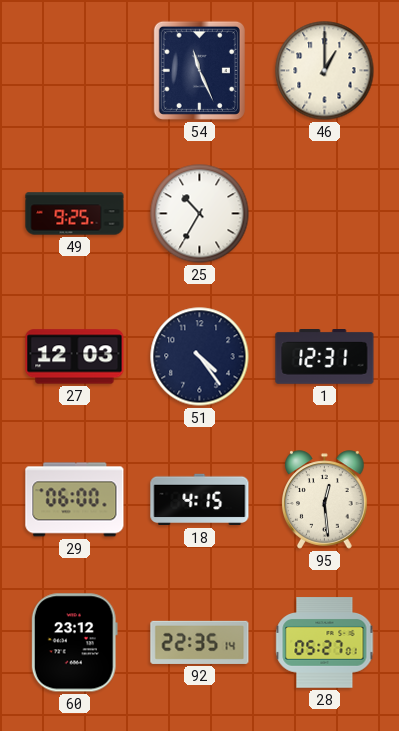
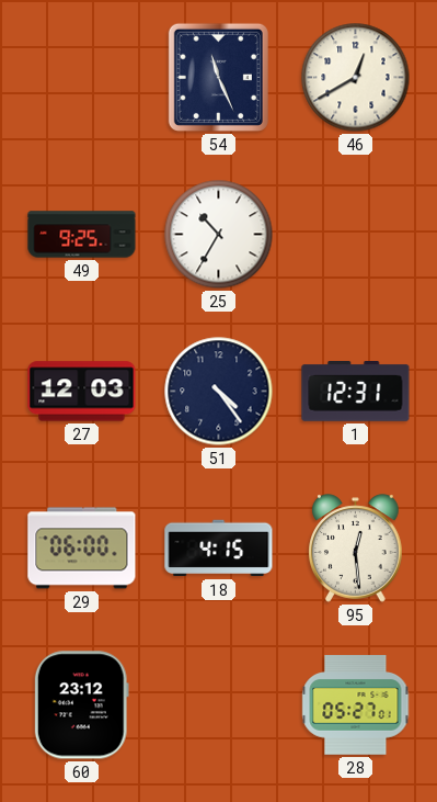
46: 1:00 -> 12:40
92: 22:35 -> none
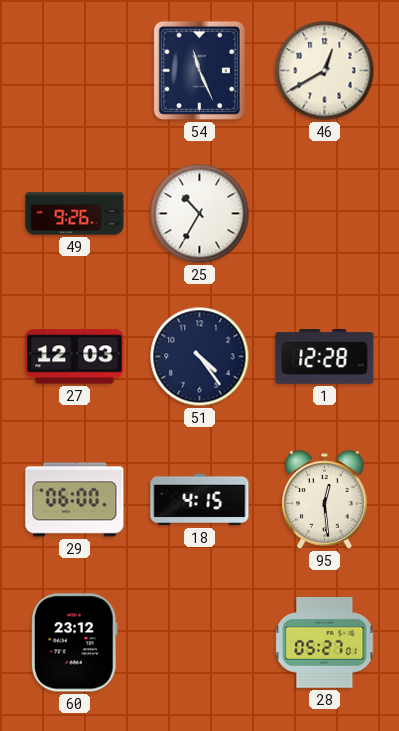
49: 9:25 -> 9:26
1: 12:31 -> 12:28
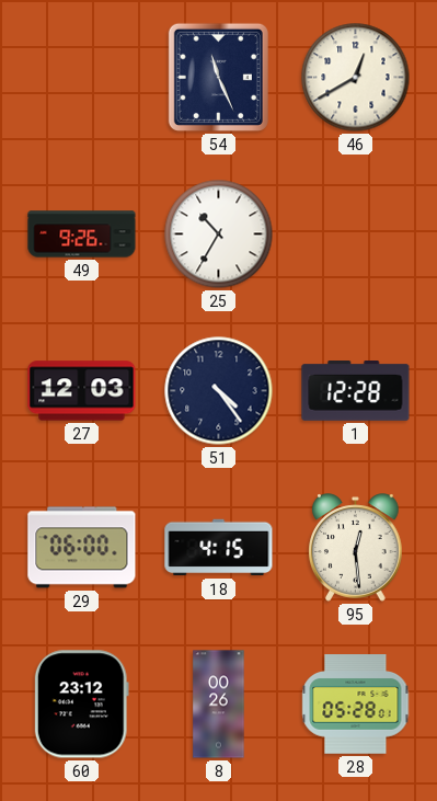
8: none -> 00:26
28: 05:27 -> 05:28
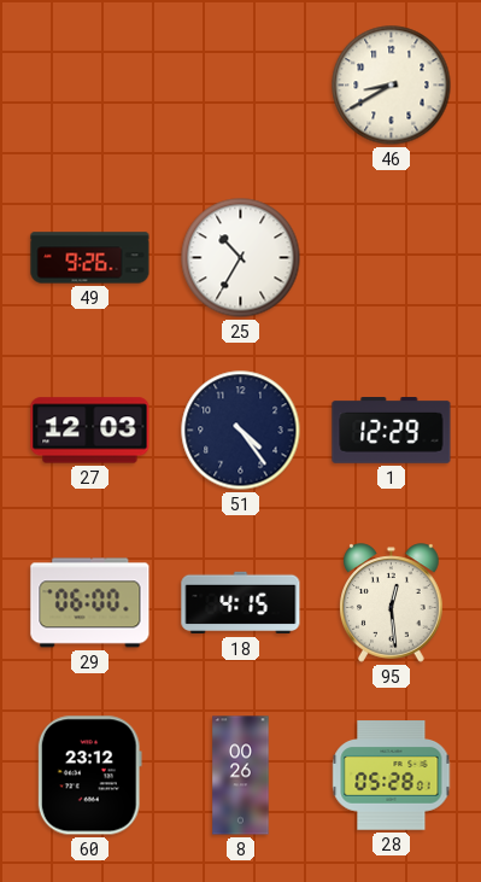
54: 11:26 -> none
46: 12:40 -> 8:40
1: 12:28 -> 12:29
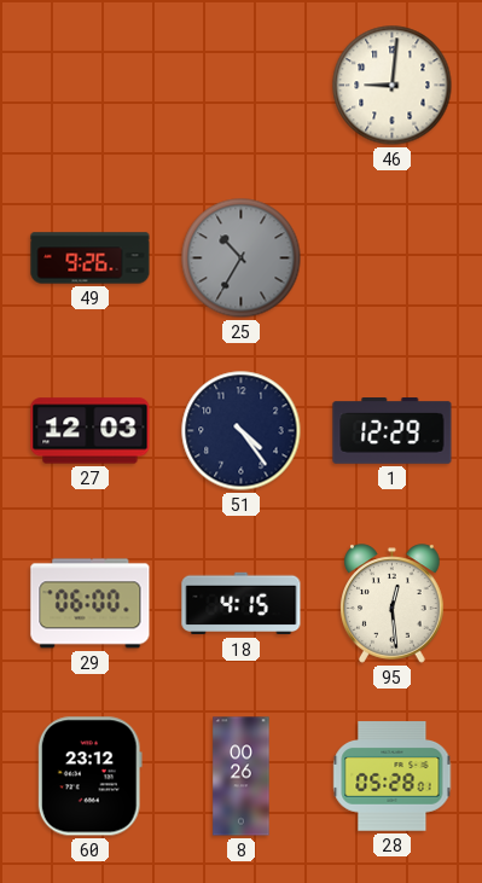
46: 8:40 -> 9:01
25 dial: white -> grey
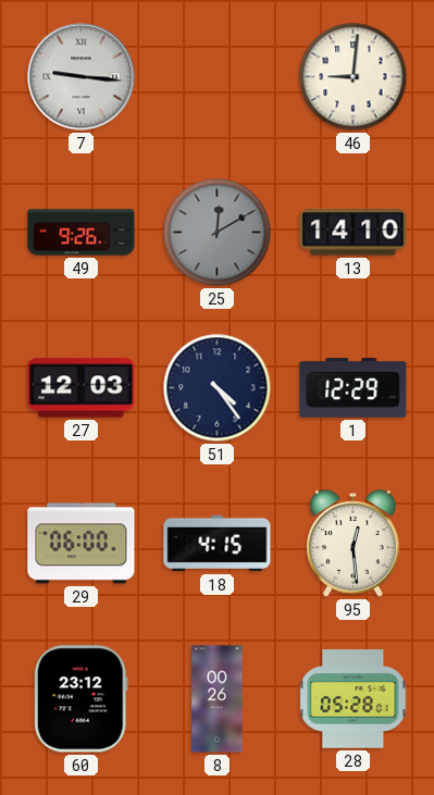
7: none -> 9:16
25: 10:35 -> 12:10
13: none -> 14:10
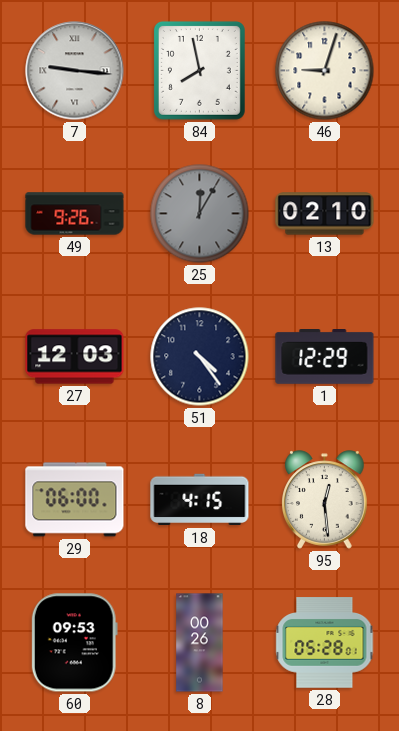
84: none -> 7:58
46: 9:01 -> 9:03
25: 12:10 -> 12:05
13: 14:10 -> 02:10
60: 23:12 -> 09:53
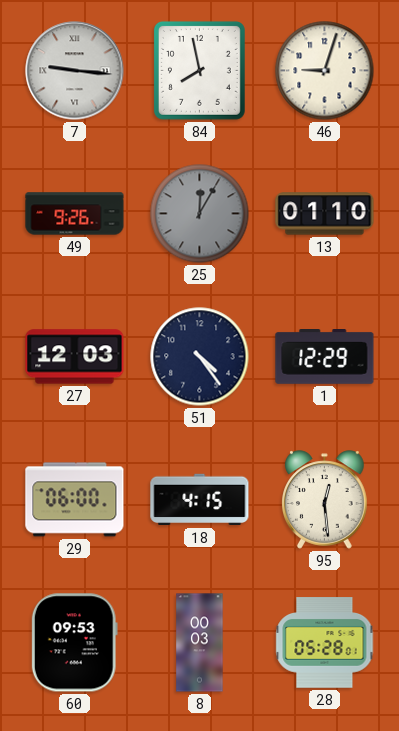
13: 02:10 -> 01:10
8: 00:26 -> 00:03
